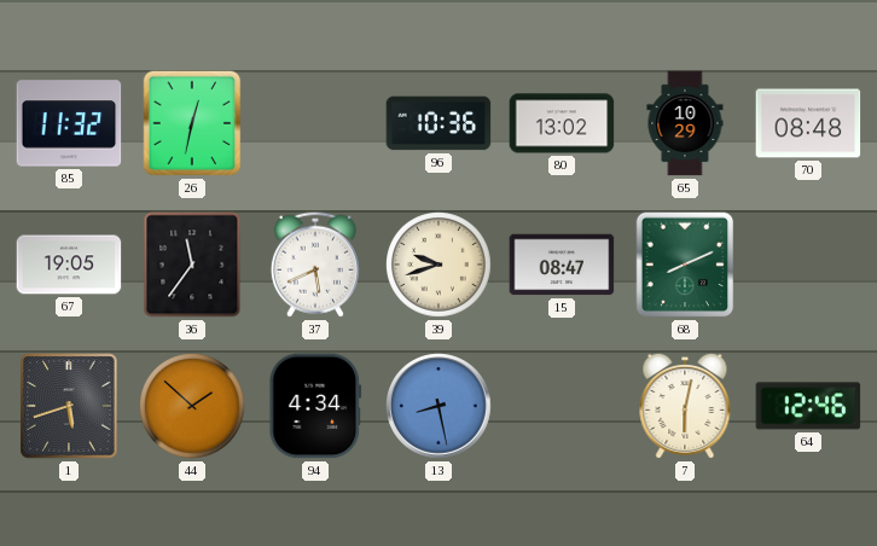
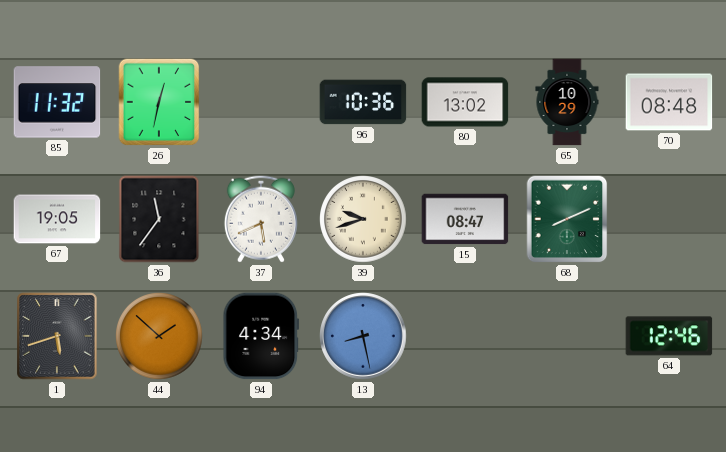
7: 6:02 -> none
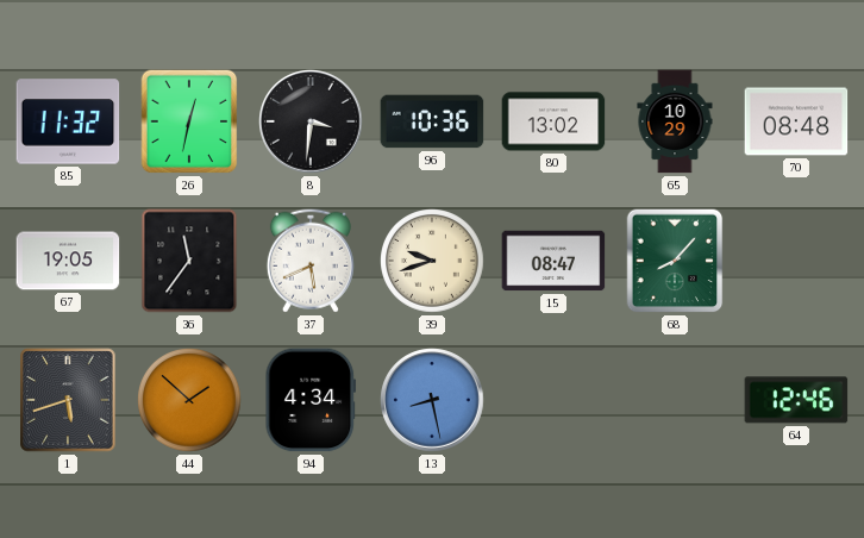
8: none -> 3:31
68: 8:11 -> 8:07
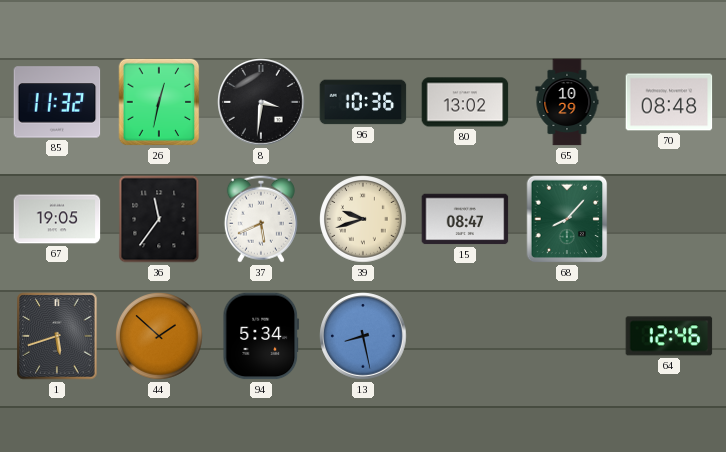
94: 4:34 -> 5:34
